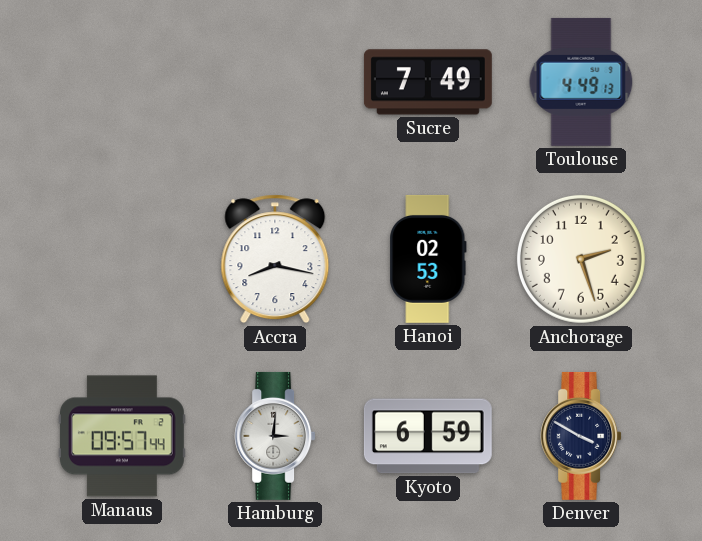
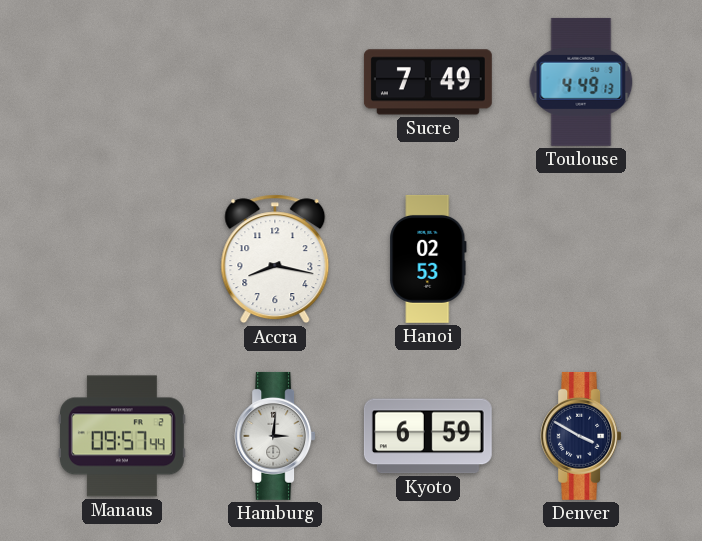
Anchorage: 2:27 -> none
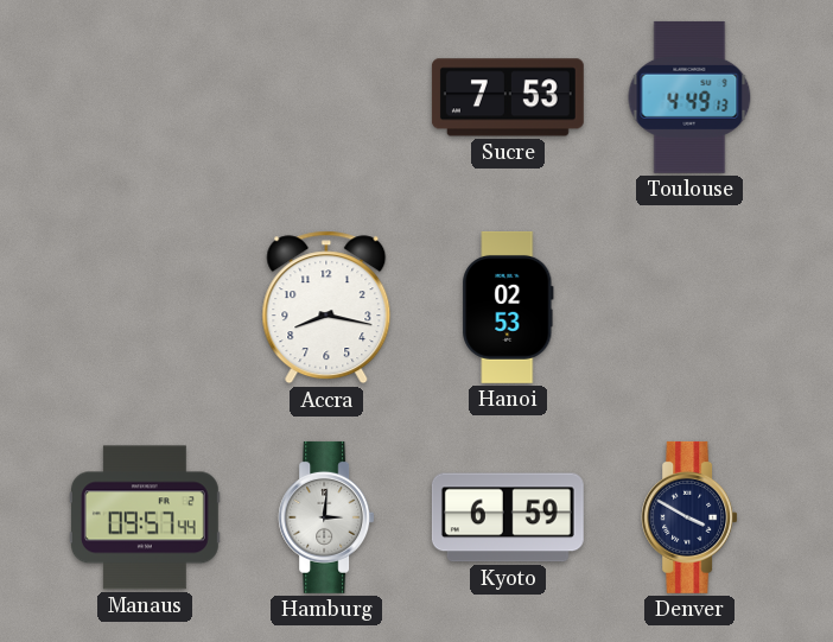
Sucre: 7:49 -> 7:53
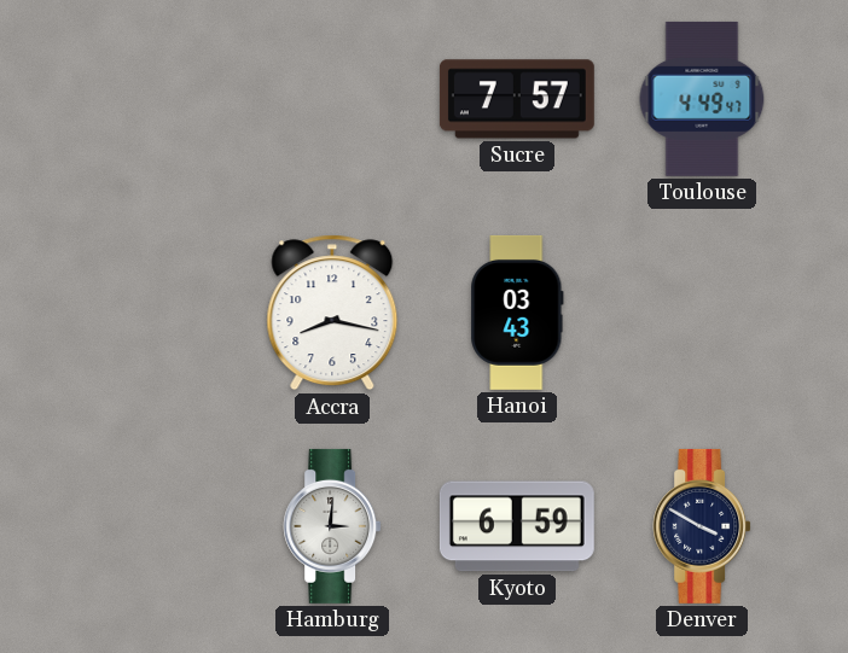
Sucre: 7:53 -> 7:57
Toulouse: 4:49:13 -> 4:49:47
Hanoi: 02:53 -> 03:43
Manaus: 09:57 -> none
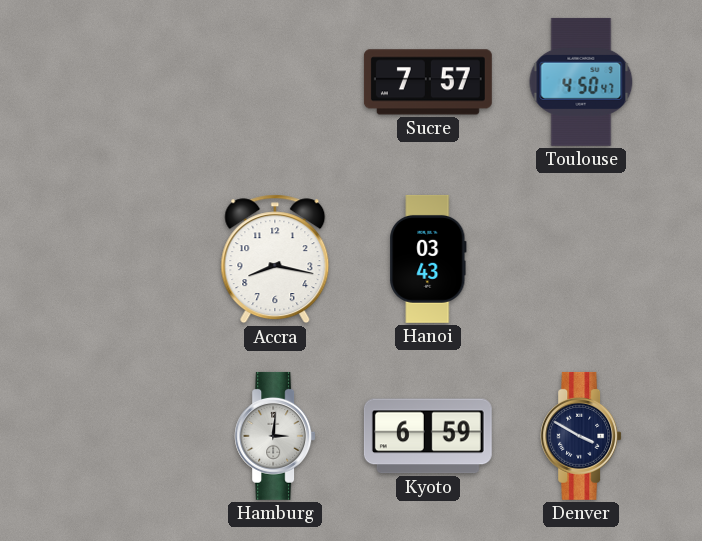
Toulouse: 4:49 -> 4:50
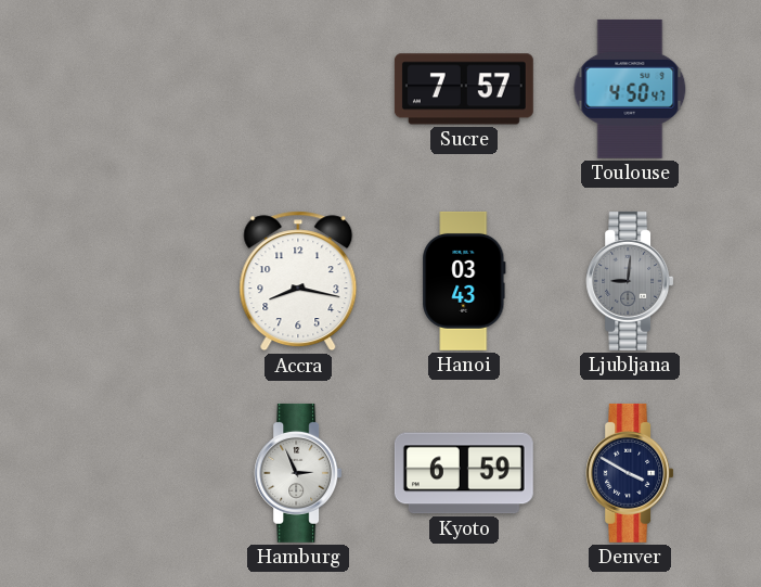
Ljubljana: none -> 9:01
Hamburg: 3:01 -> 2:56
